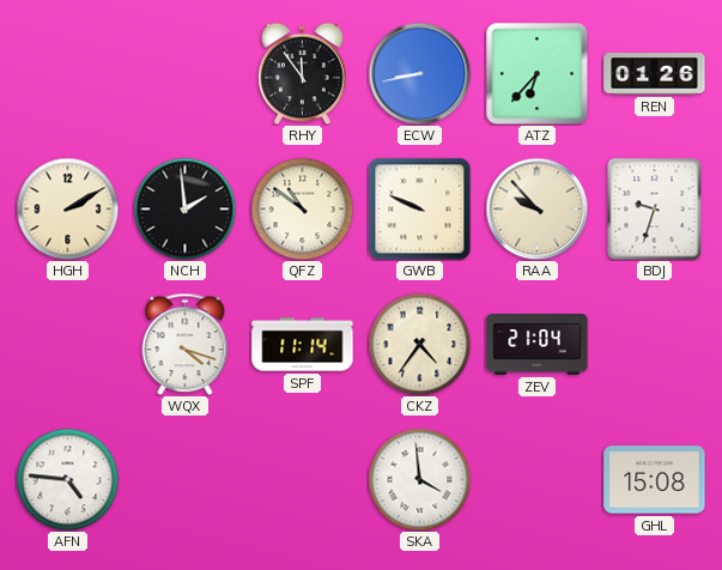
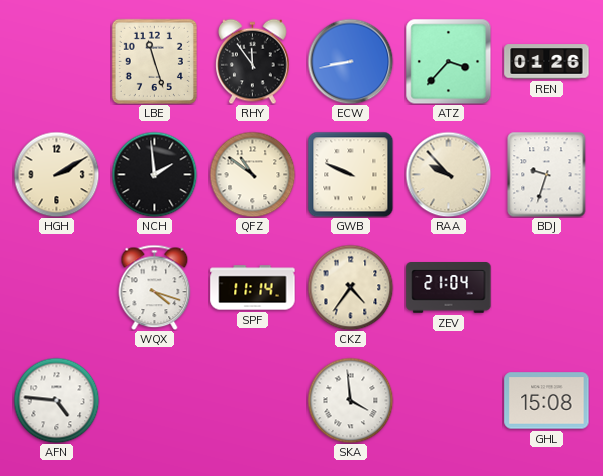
LBE: none -> 11:27
ATZ: 6:37 -> 3:37
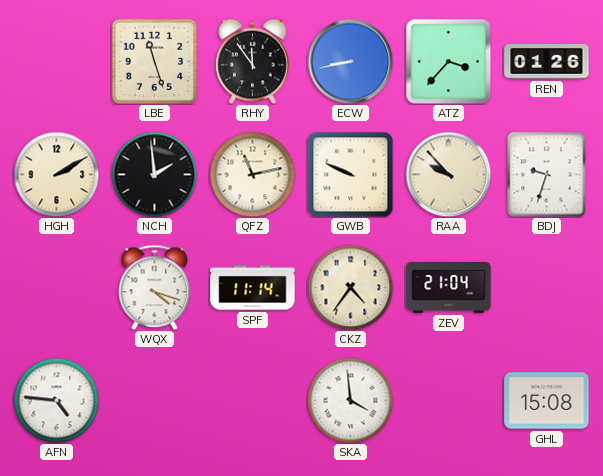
QFZ: 10:51 -> 11:13
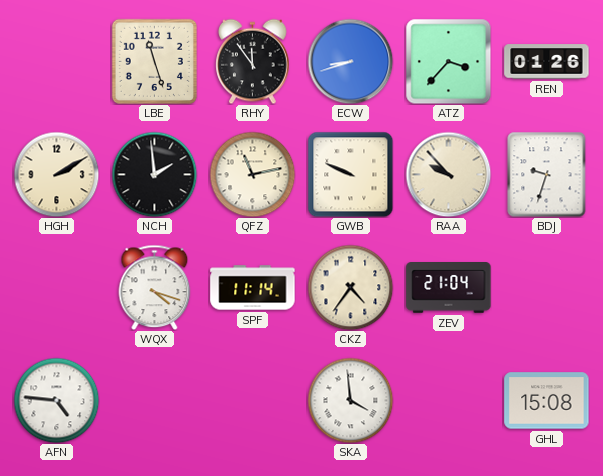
ECW: 8:43 -> 8:42
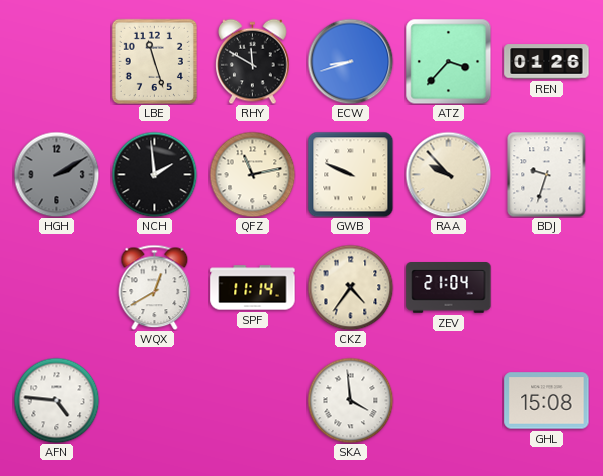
RHY: 11:54 -> 11:50
HGH dial: cream -> grey
WQX: 4:18 -> 12:40
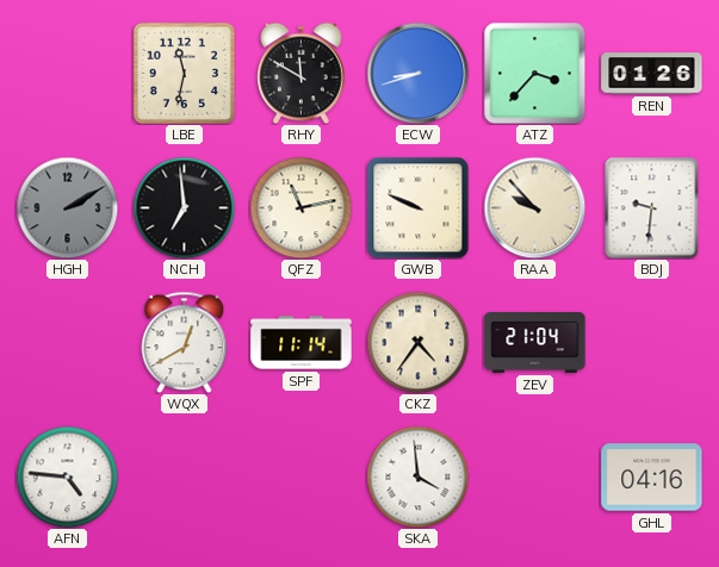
LBE: 11:27 -> 11:32
NCH: 1:59 -> 6:59
BDJ: 9:33 -> 9:31
GHL: 15:08 -> 04:16
